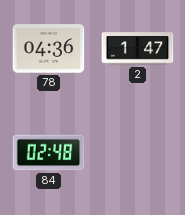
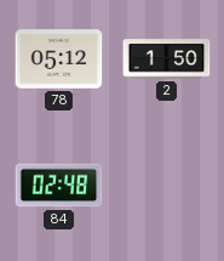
78: 04:36 -> 05:12
2: 1:47 -> 1:50
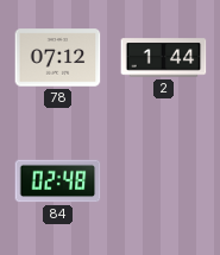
78: 05:12 -> 07:12
2: 1:50 -> 1:44
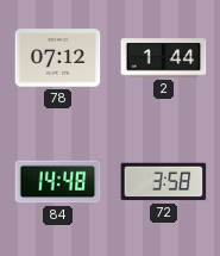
84: 02:48 -> 14:48
72: none -> 3:58
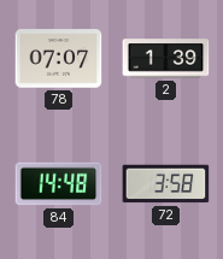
78: 07:12 -> 07:07
2: 1:44 -> 1:39
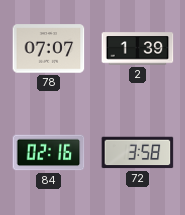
84: 14:48 -> 02:16
